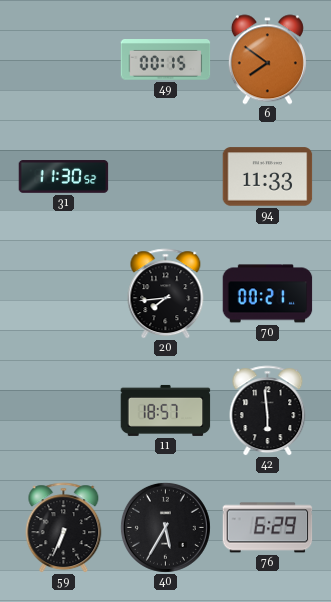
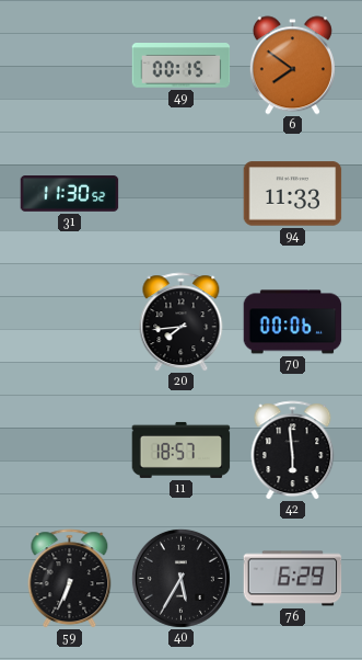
70: 00:21 -> 00:06
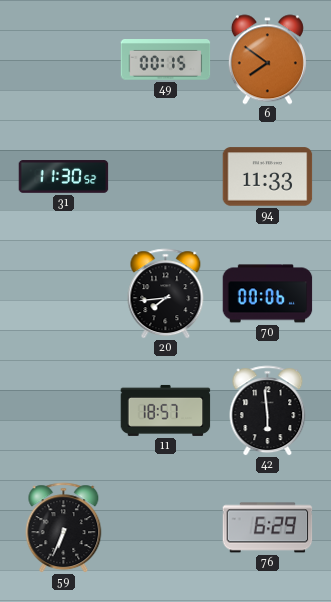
40: 5:35 -> none
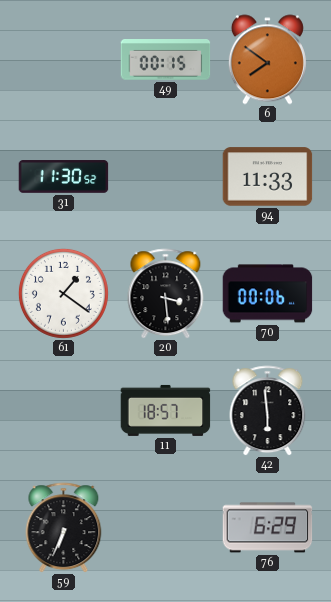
61: none -> 1:21
20: 7:44 -> 3:29
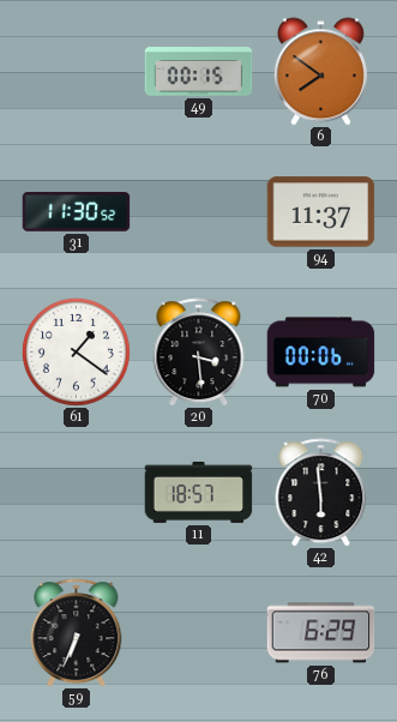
94: 11:33 -> 11:37
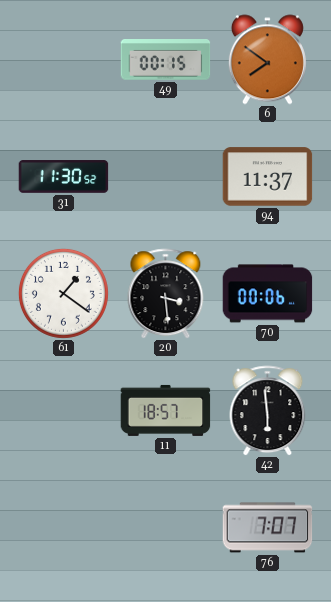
59: 6:34 -> none
76: 6:29 -> 7:07
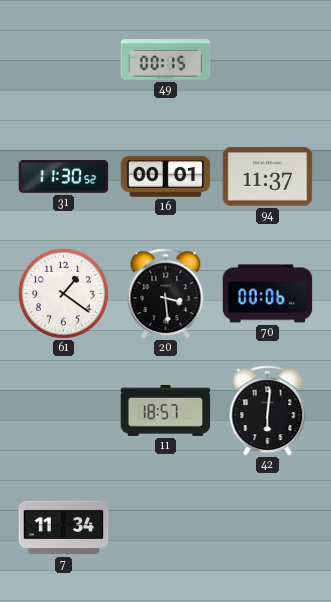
6: 7:51 -> none
16: none -> 00:01
42: 5:59 -> 6:01
7: none -> 11:34
76: 7:07 -> none
